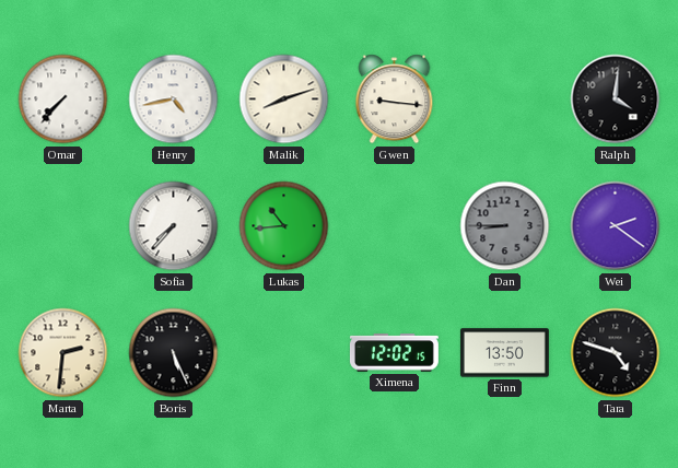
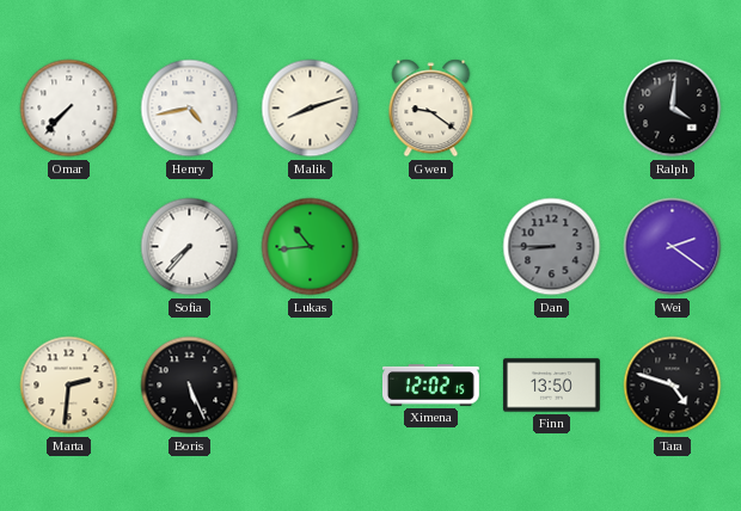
Gwen: 9:16 -> 9:21
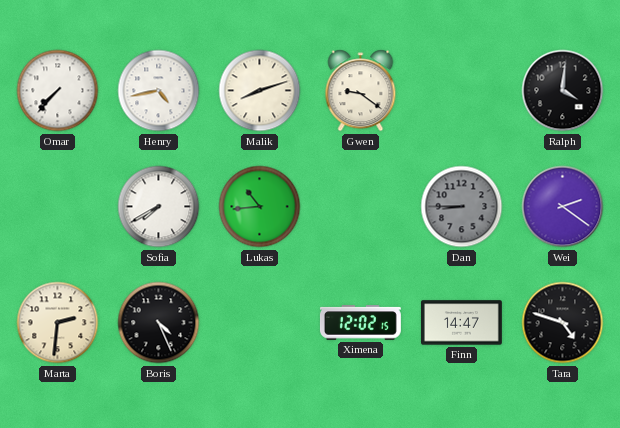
Sofia: 7:37 -> 7:40
Boris: 5:26 -> 4:26
Finn: 13:50 -> 14:47
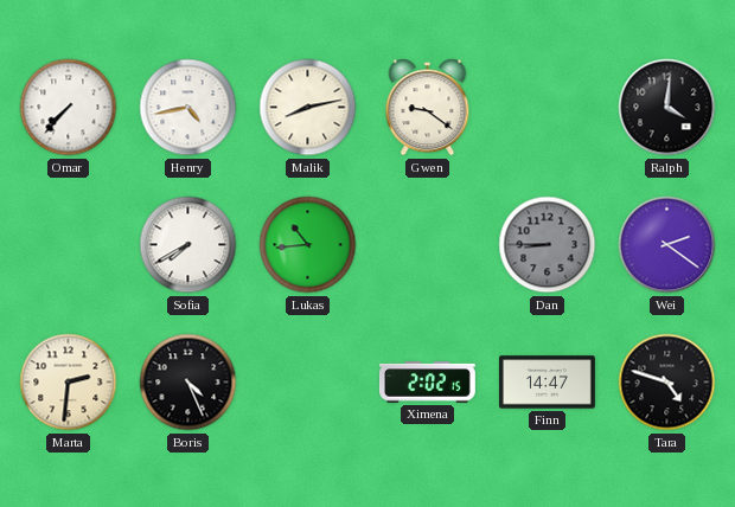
Malik: 8:12 -> 8:13
Ximena: 12:02 -> 2:02
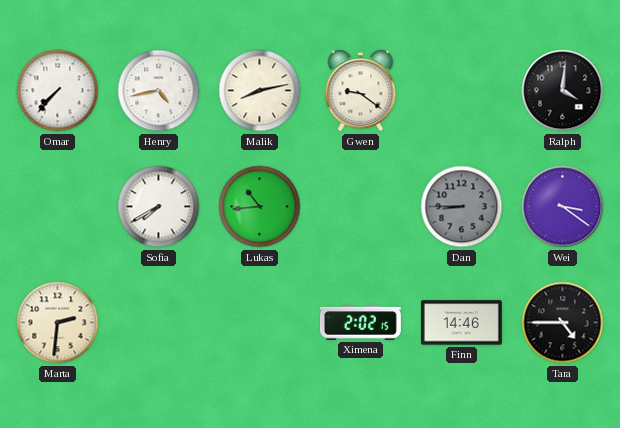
Wei: 2:21 -> 3:21
Boris: 4:26 -> none
Finn: 14:47 -> 14:46
Tara: 4:48 -> 4:45
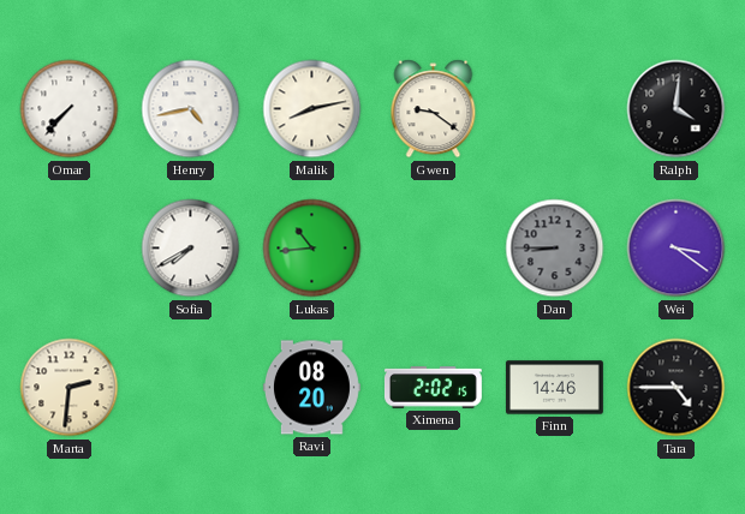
Ravi: none -> 08:20
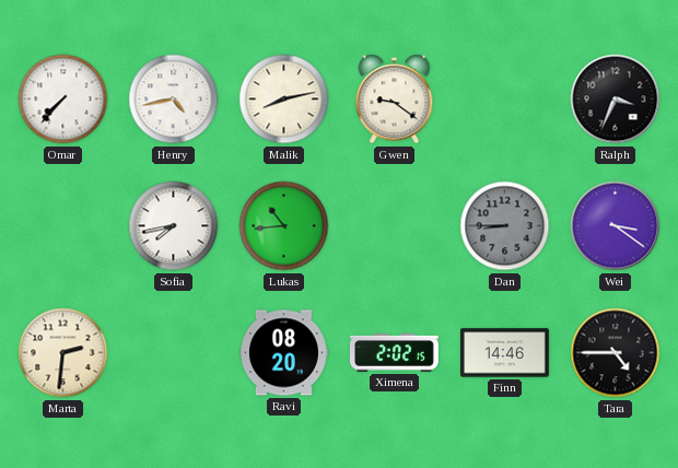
Ralph: 4:01 -> 3:34
Sofia: 7:40 -> 7:43
